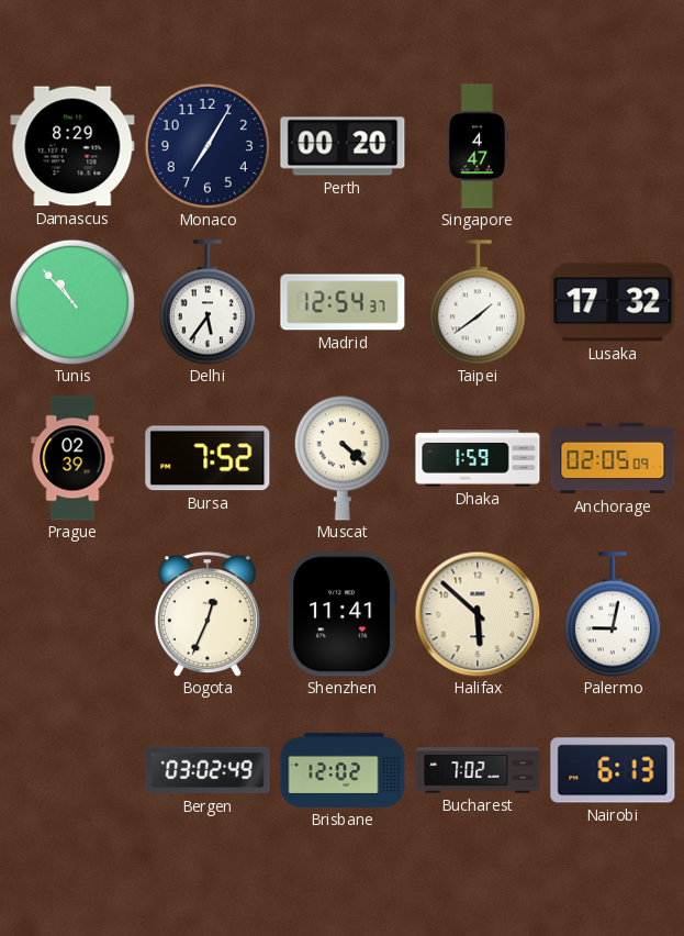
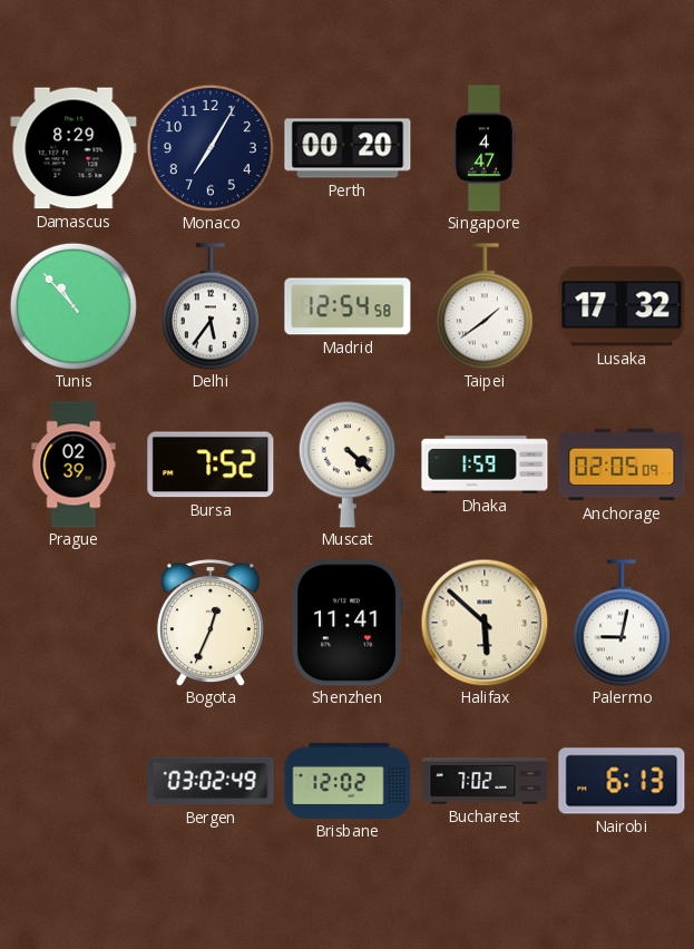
Madrid: 12:54:37 -> 12:54:58
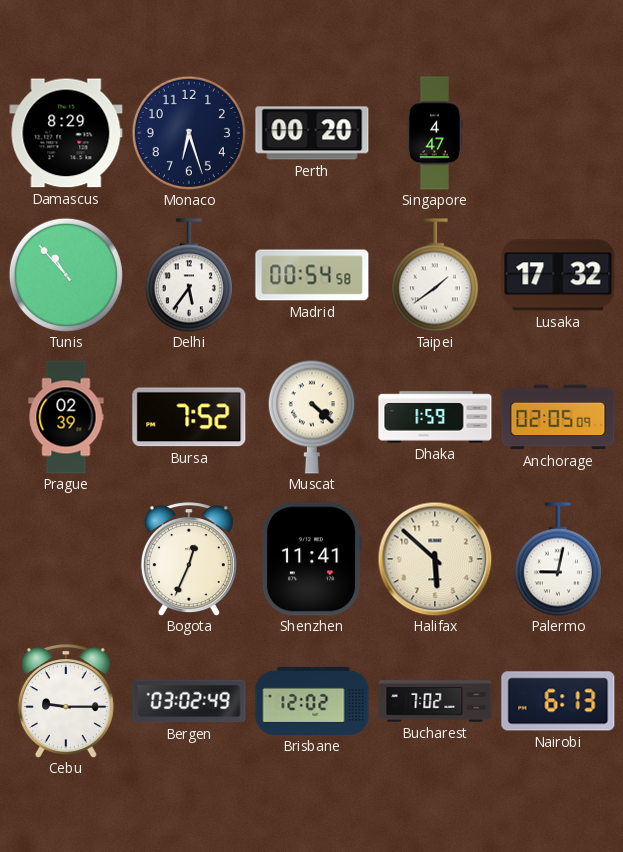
Monaco: 7:05 -> 6:27
Madrid: 12:54 -> 00:54
Cebu: none -> 9:15
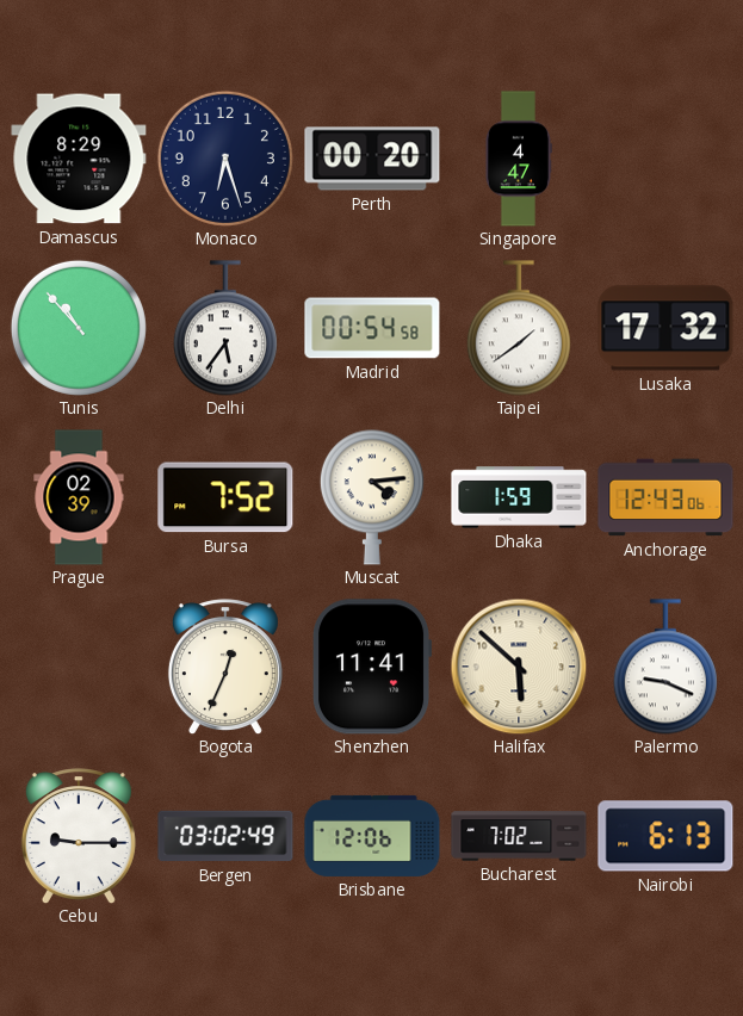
Muscat: 4:22 -> 4:14
Anchorage: 02:05 -> 12:43
Palermo: 9:02 -> 9:19
Brisbane: 12:02 -> 12:06
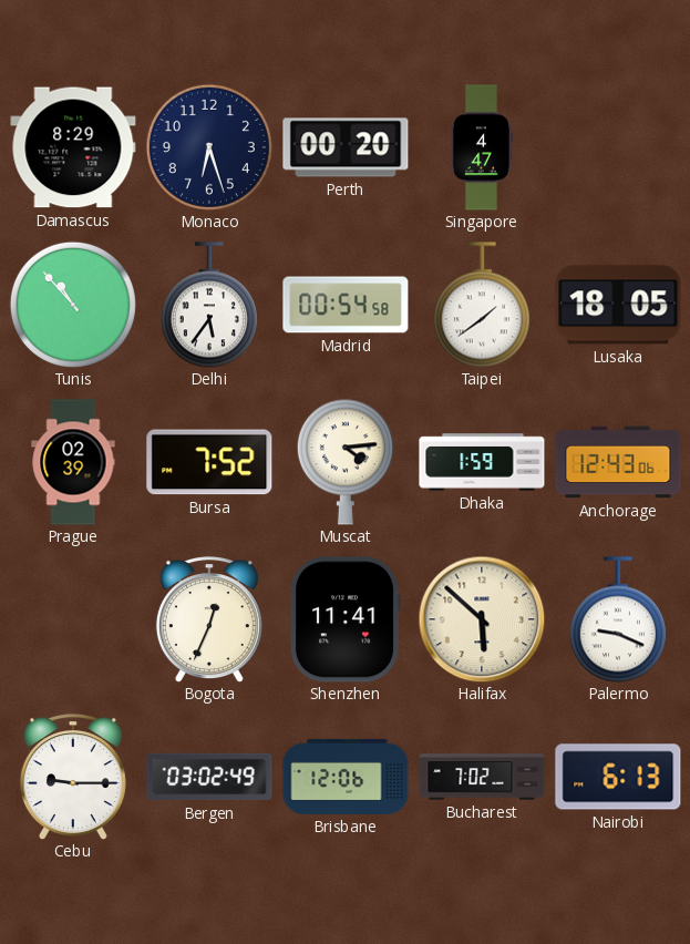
Lusaka: 17:32 -> 18:05
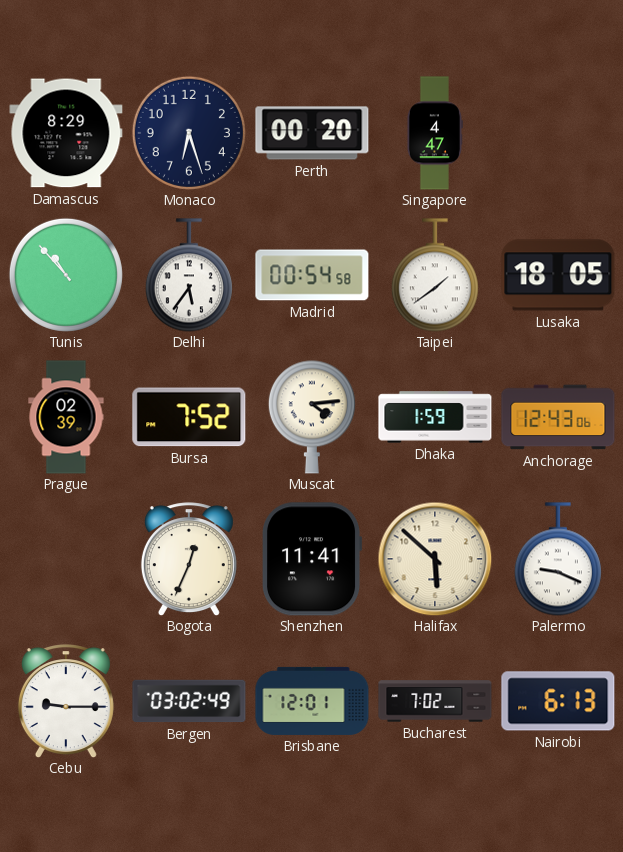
Brisbane: 12:06 -> 12:01
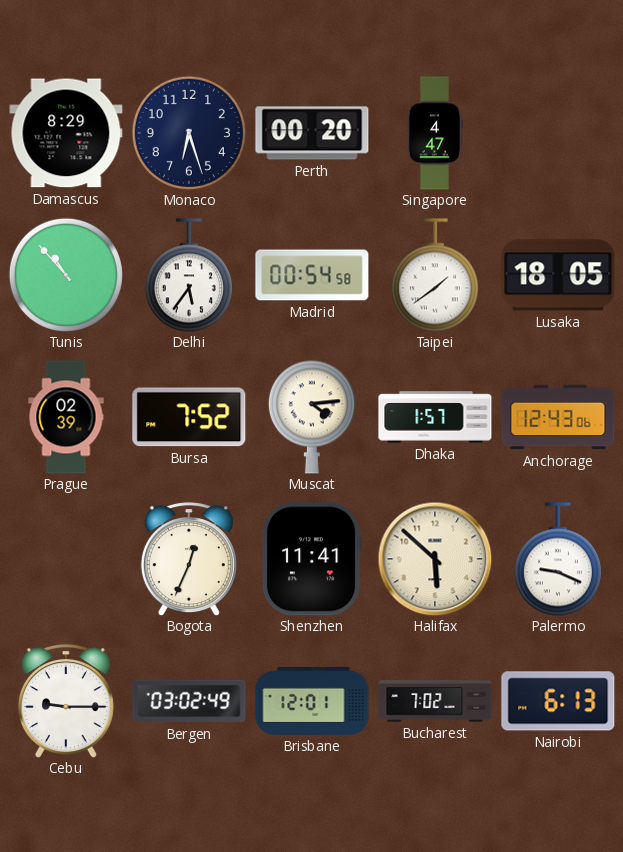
Dhaka: 1:59 -> 1:57
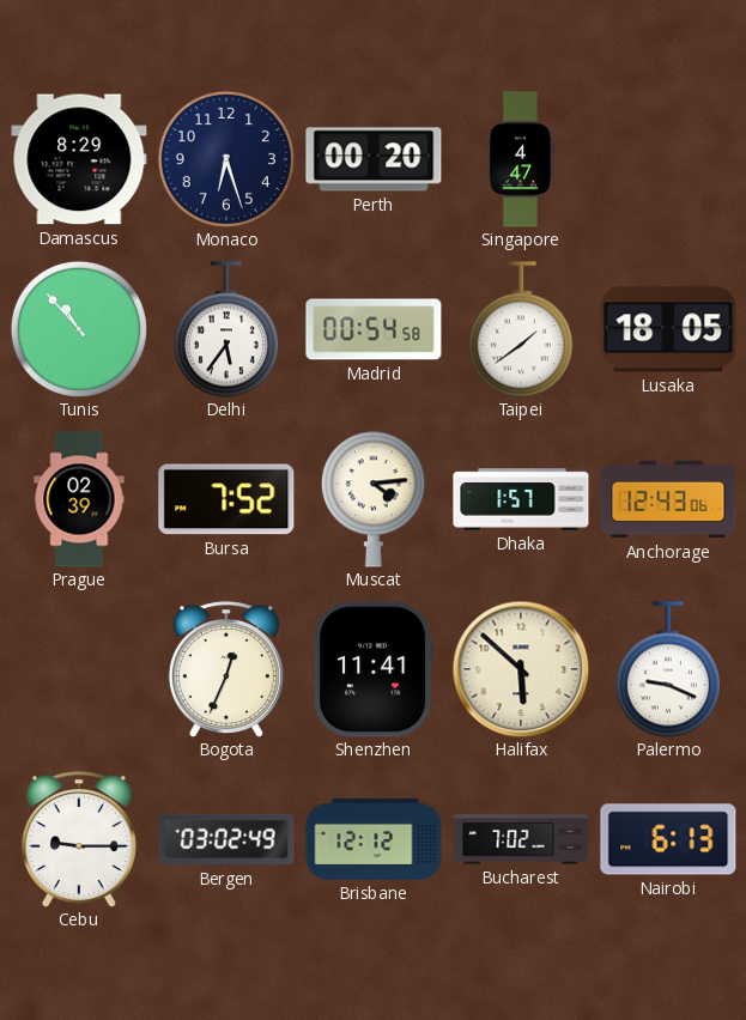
Brisbane: 12:01 -> 12:12
